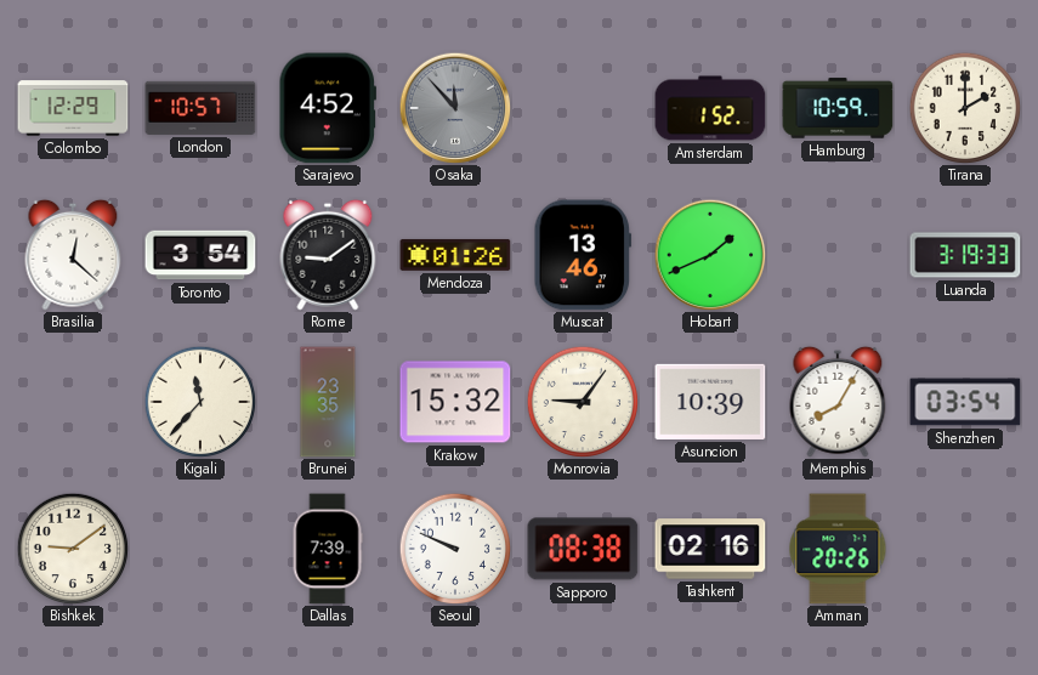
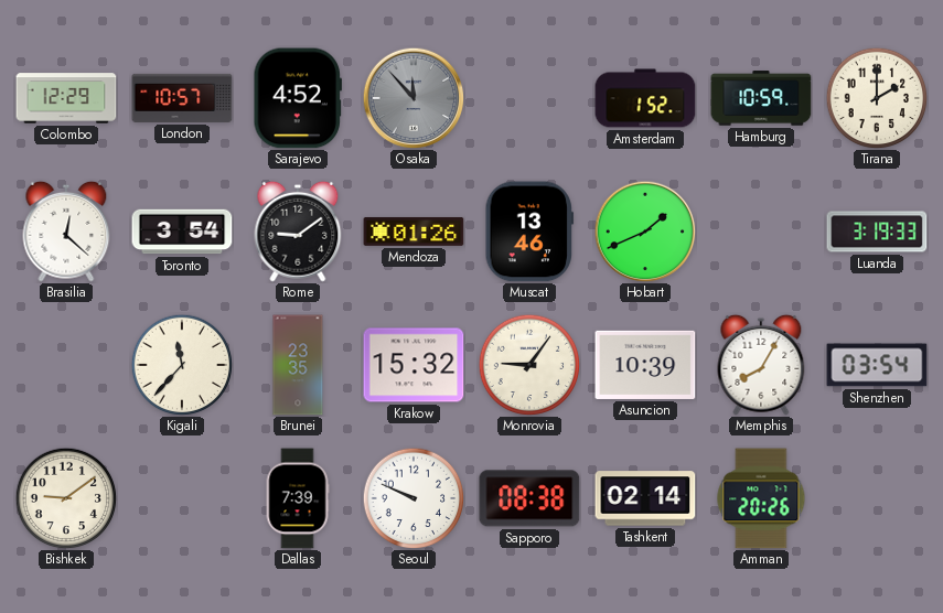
Tashkent: 02:16 -> 02:14
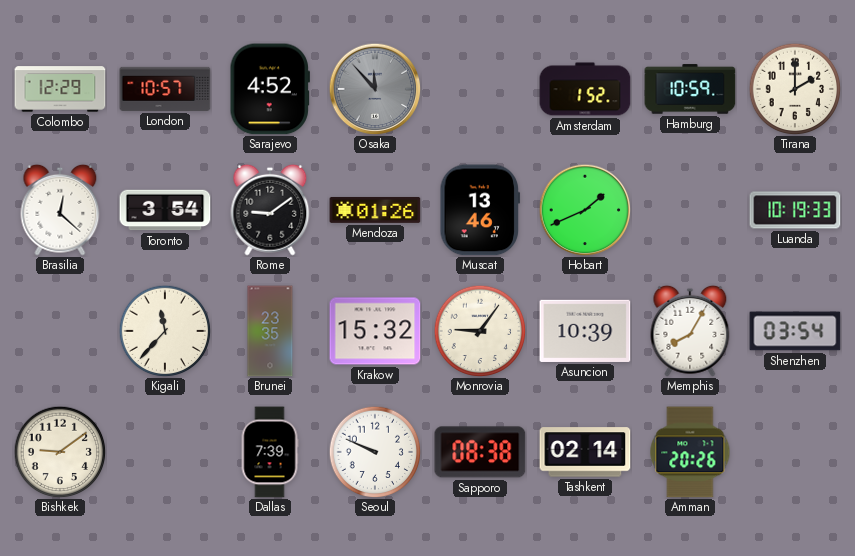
Luanda: 3:19 -> 10:19
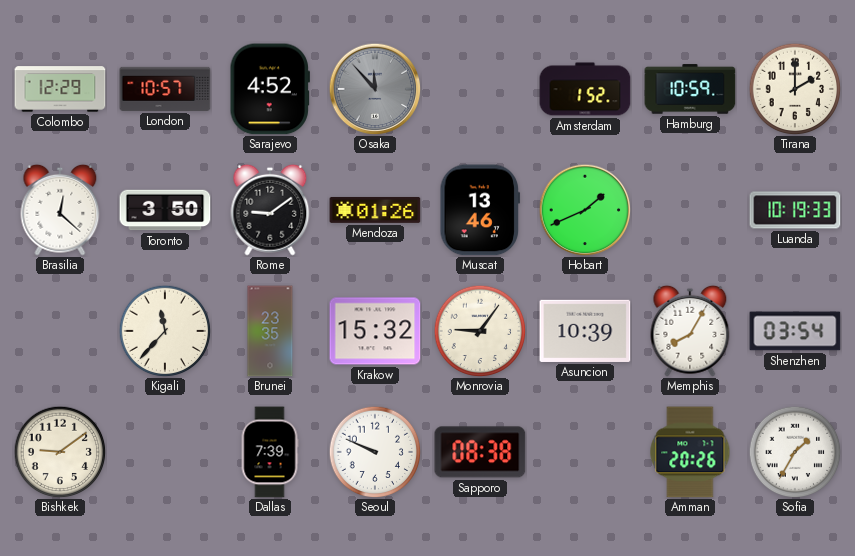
Toronto: 3:54 -> 3:50
Tashkent: 02:14 -> none
Sofia: none -> 1:35
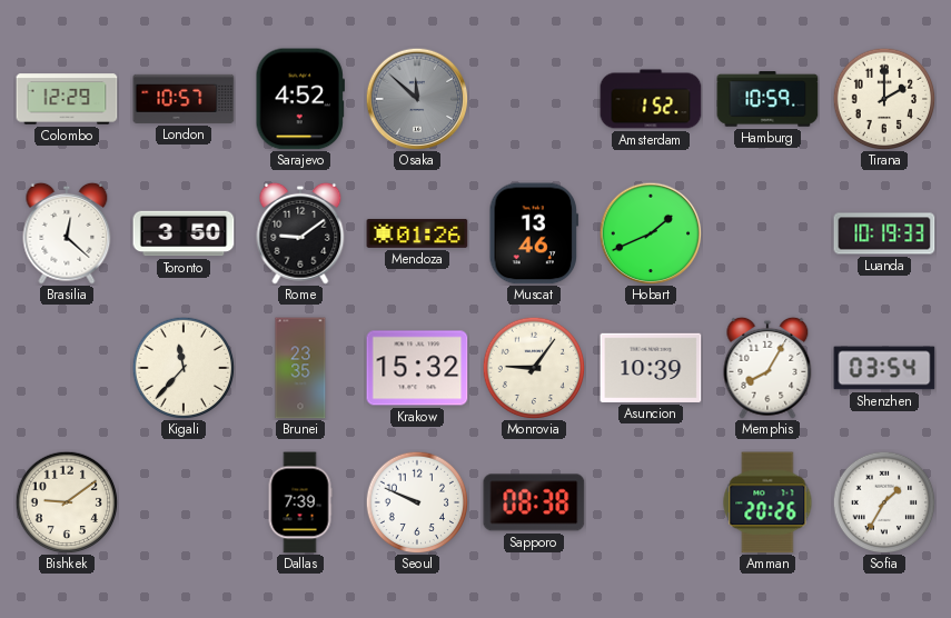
Osaka: 11:53 -> 11:52
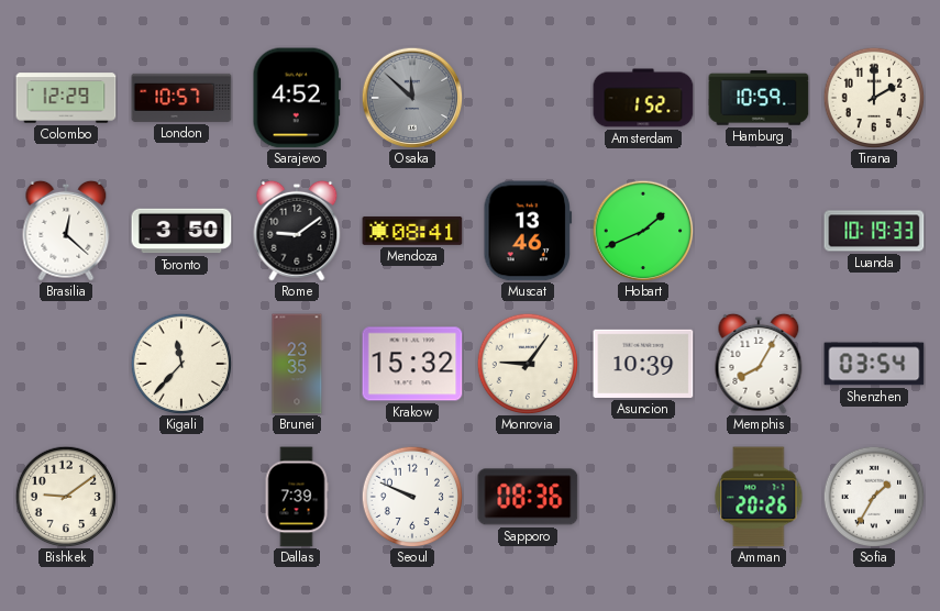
Mendoza: 01:26 -> 08:41
Sapporo: 08:38 -> 08:36
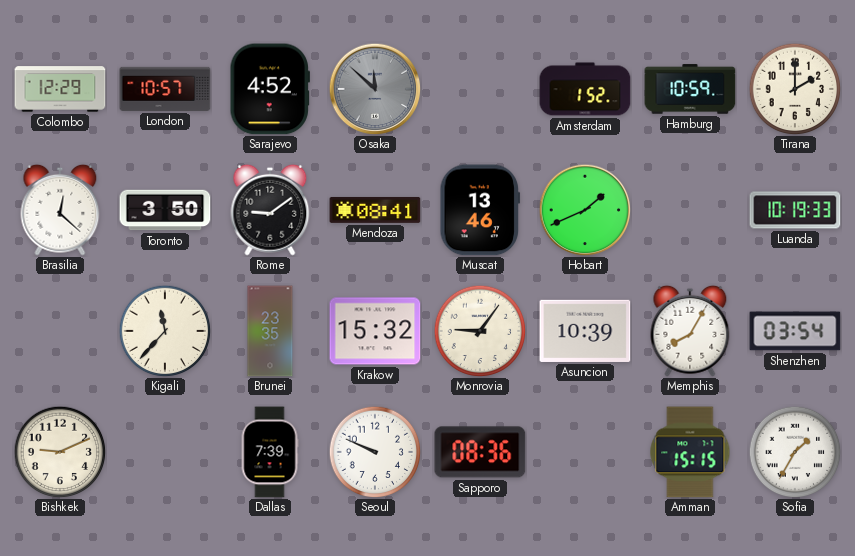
Bishkek: 9:09 -> 9:11
Amman: 20:26 -> 15:15
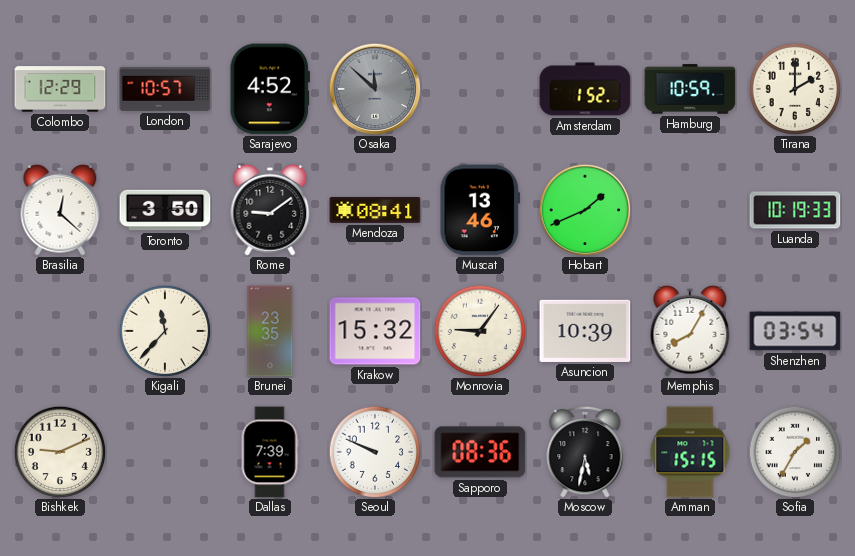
Moscow: none -> 5:32
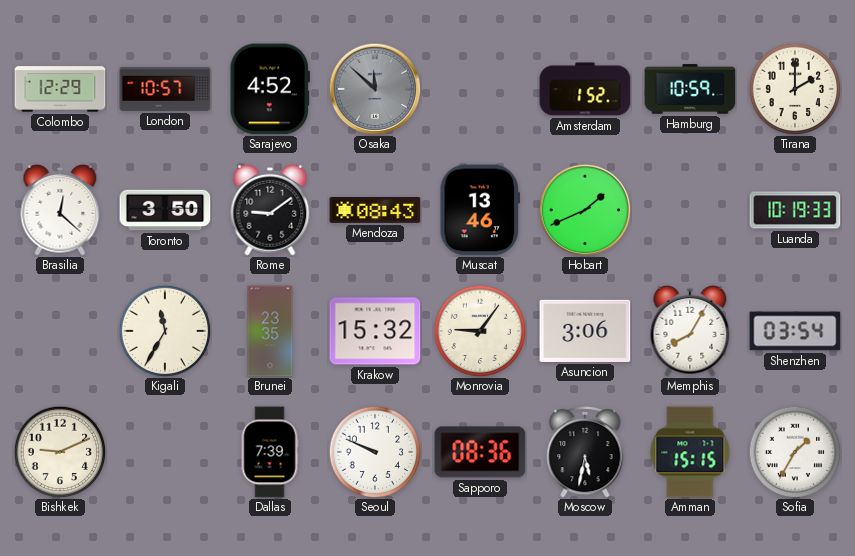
Mendoza: 08:41 -> 08:43
Kigali: 11:37 -> 11:35
Asuncion: 10:39 -> 3:06
